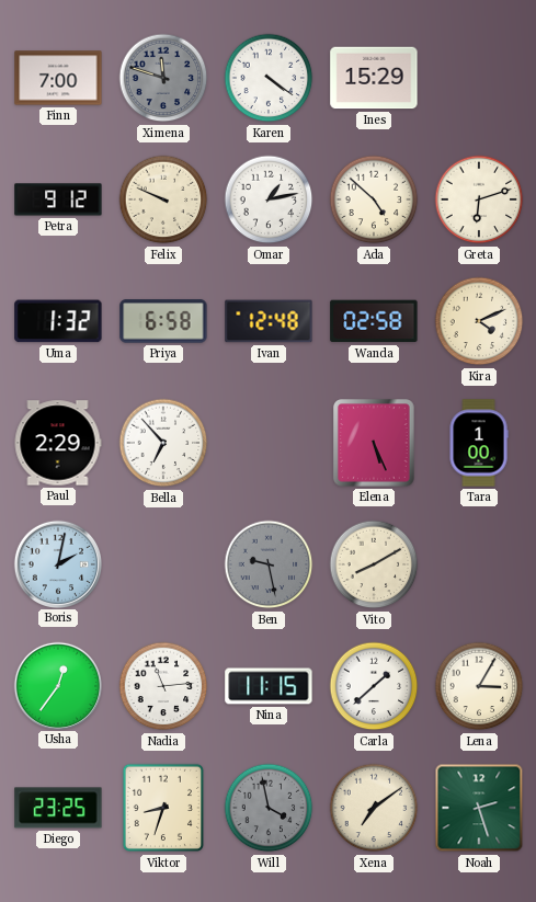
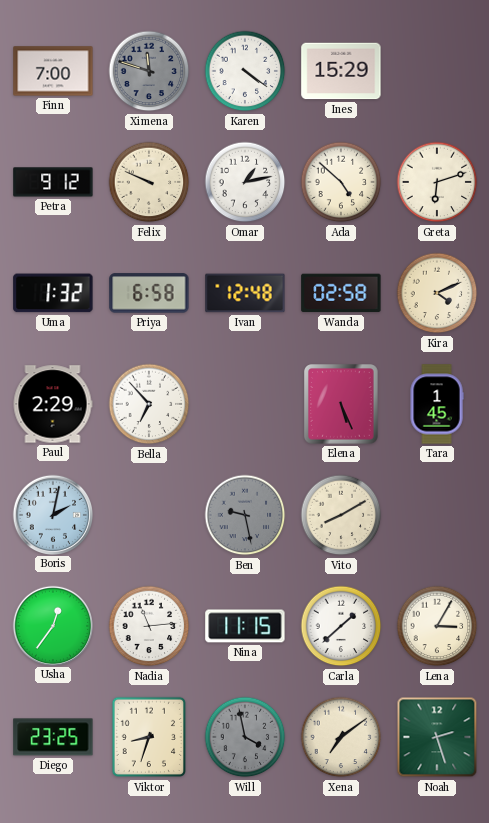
Tara: 1:00 -> 1:45
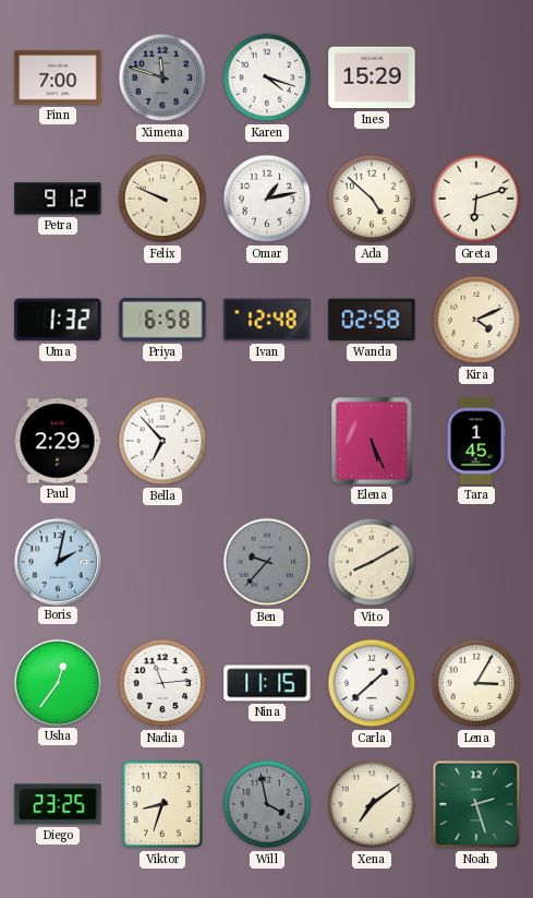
Karen: 4:21 -> 4:18
Ben: 9:28 -> 9:37
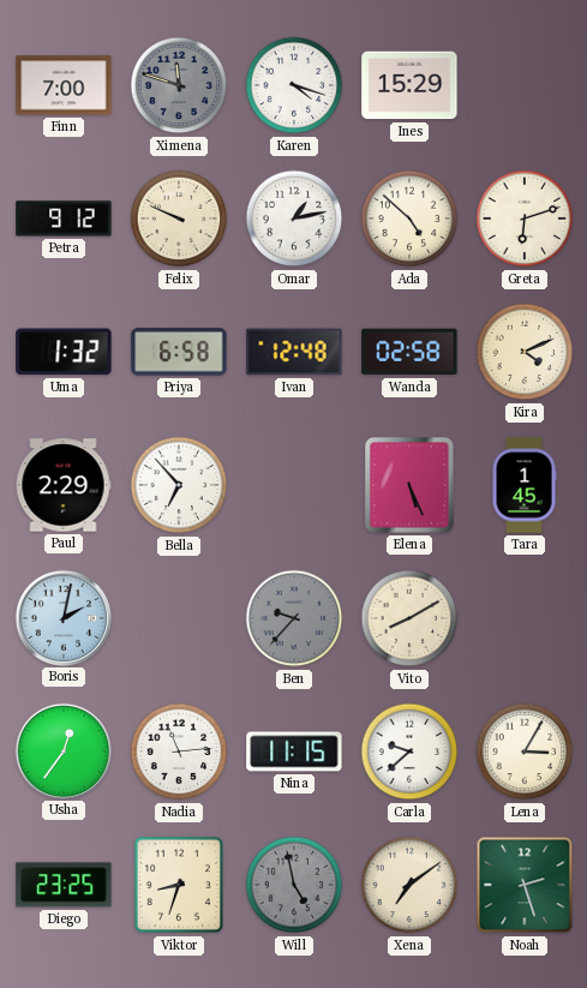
Carla: 1:38 -> 9:38
Will: 3:58 -> 4:58
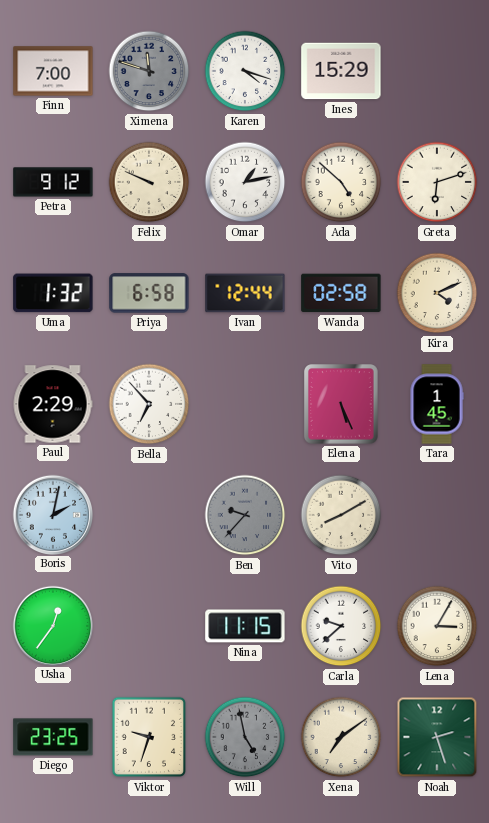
Ivan: 12:48 -> 12:44
Nadia: 11:14 -> none
Viktor: 8:33 -> 9:33
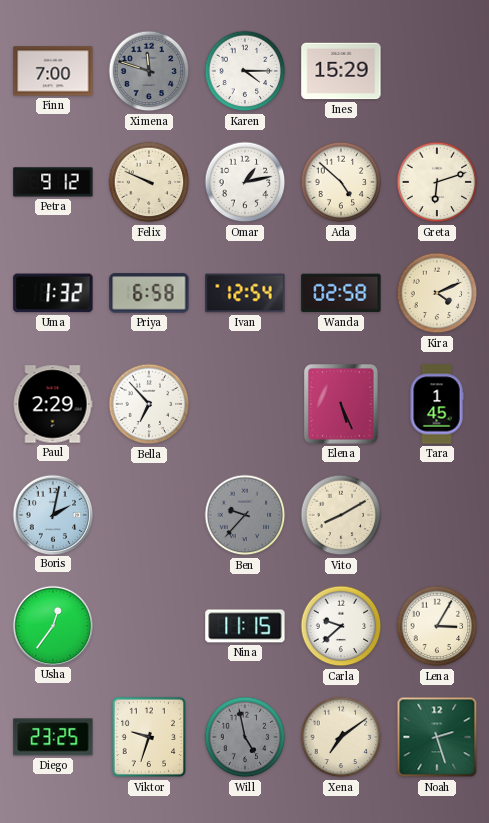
Karen: 4:18 -> 4:15
Ivan: 12:44 -> 12:54
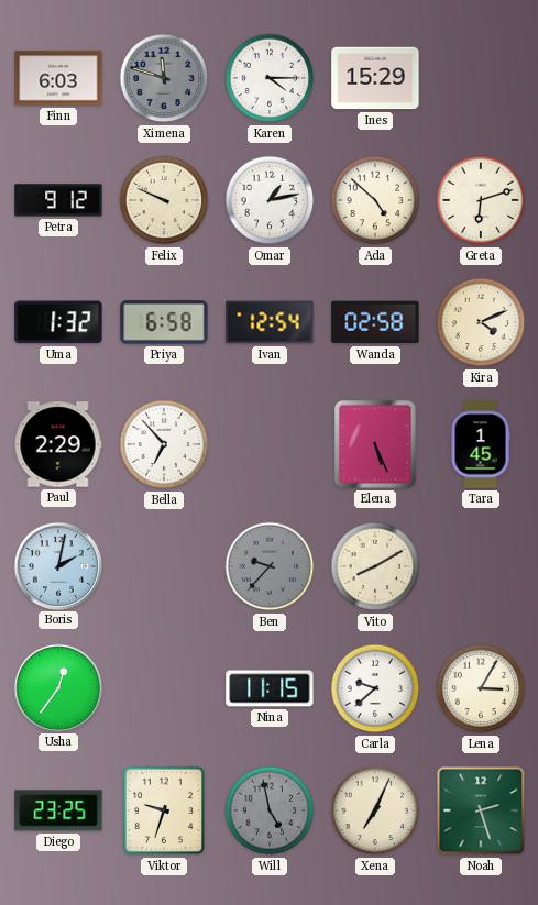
Finn: 7:00 -> 6:03
Xena: 7:09 -> 7:04
